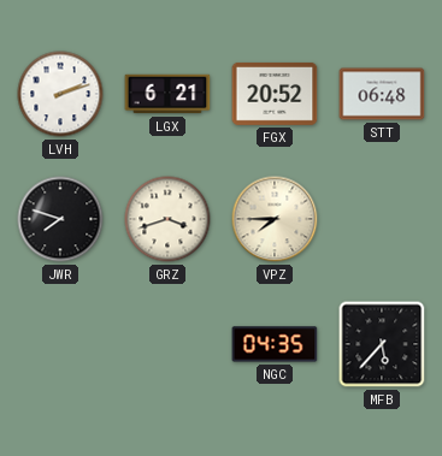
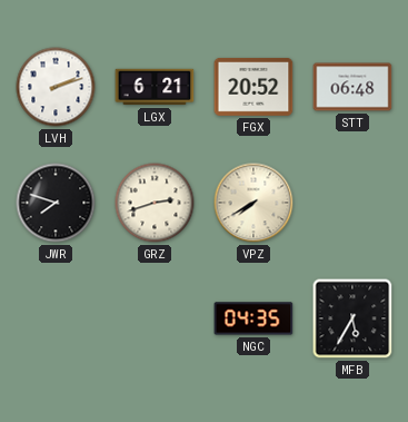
GRZ: 3:42 -> 2:42
VPZ: 7:45 -> 7:40
MFB: 5:37 -> 5:35
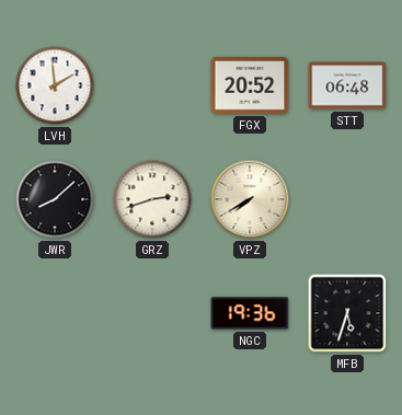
LVH: 2:12 -> 1:59
LGX: 6:21 -> none
JWR: 7:48 -> 8:08
NGC: 04:35 -> 19:36
MFB: 5:35 -> 5:33
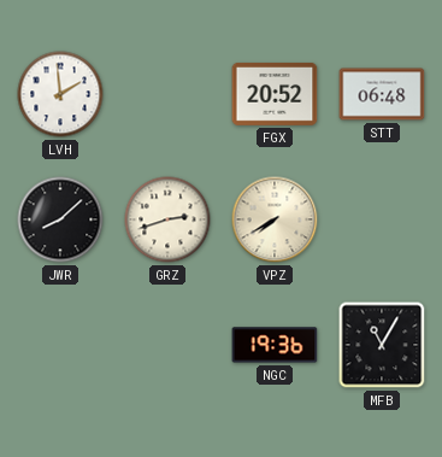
MFB: 5:33 -> 11:05
